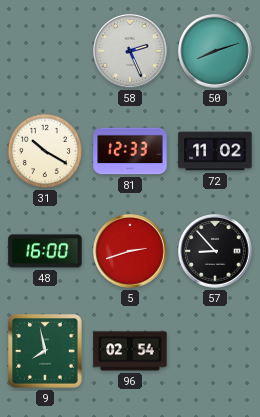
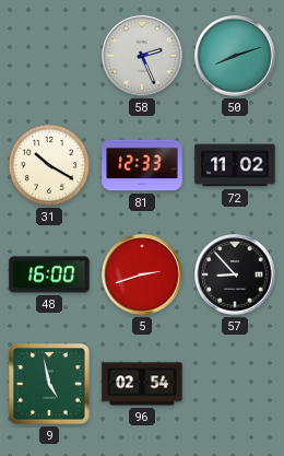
9: 7:58 -> 4:58
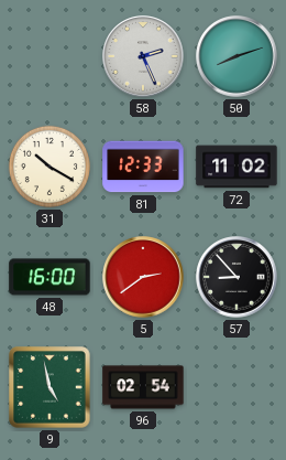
5: 2:42 -> 2:39
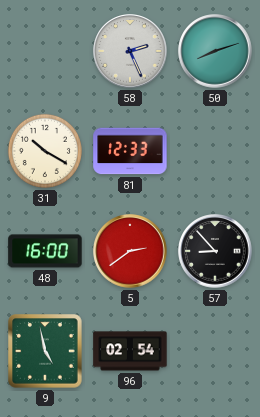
72: 11:02 -> none
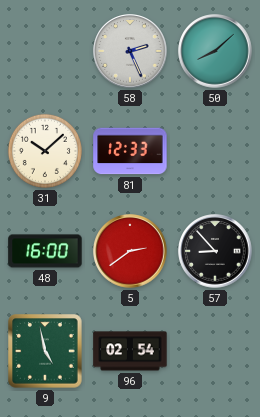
50: 8:12 -> 8:08
31: 10:20 -> 10:08
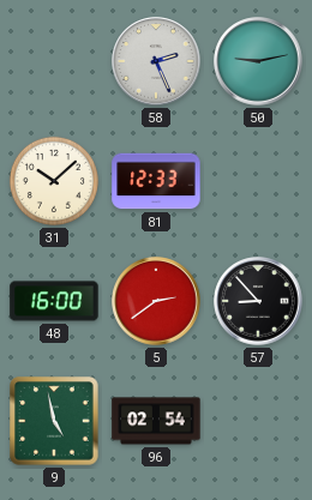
50: 8:08 -> 9:13
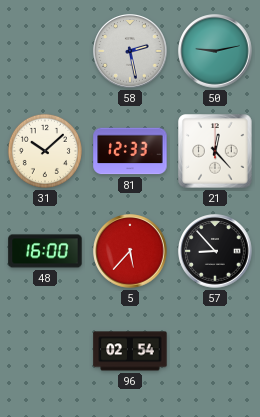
58: 2:26 -> 2:28
21: none -> 12:23
5: 2:39 -> 5:37
9: 4:58 -> none
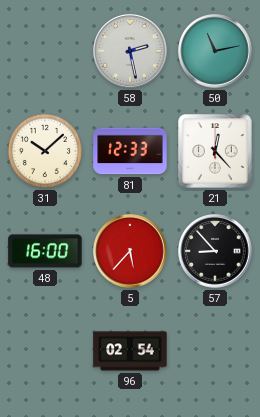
50: 9:13 -> 11:13
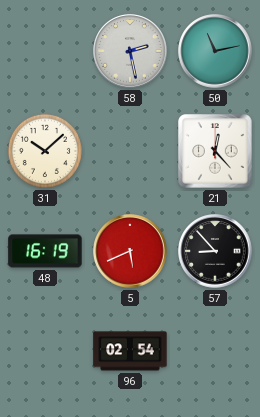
81: 12:33 -> none
48: 16:00 -> 16:19
5: 5:37 -> 5:41
